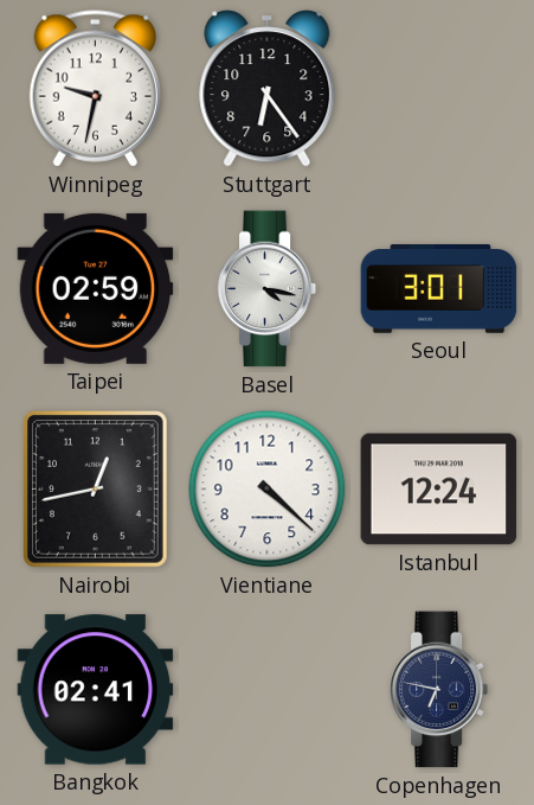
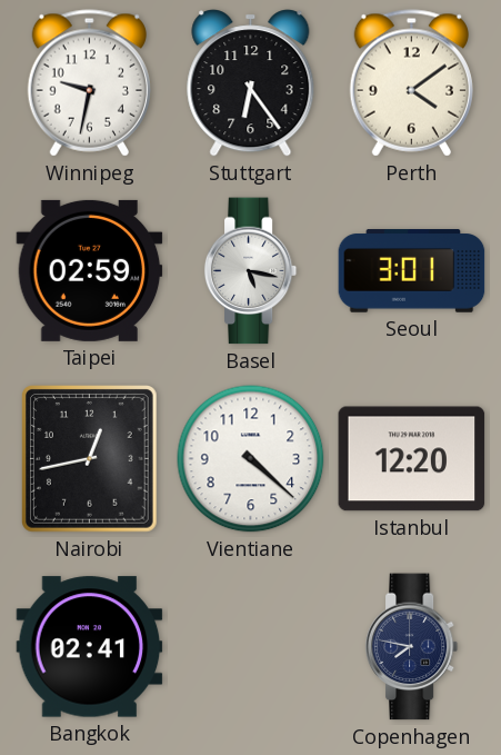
Perth: none -> 4:09
Basel: 4:17 -> 5:17
Istanbul: 12:24 -> 12:20
Copenhagen: 6:47 -> 7:47
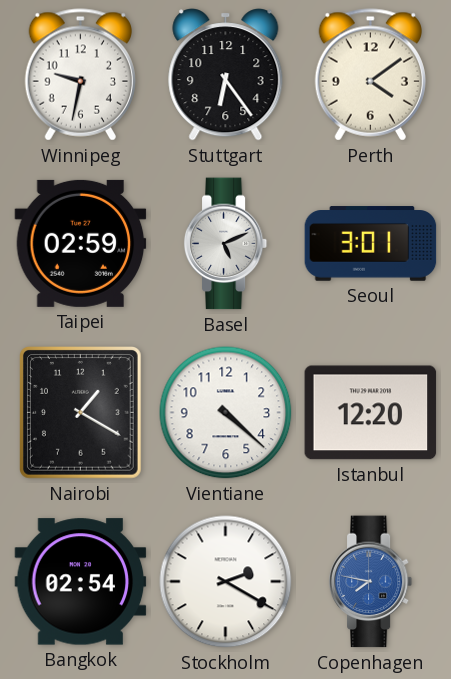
Basel: 5:17 -> 5:11
Nairobi: 12:43 -> 1:20
Bangkok: 02:41 -> 02:54
Stockholm: none -> 2:20
Copenhagen dial: navy -> blue
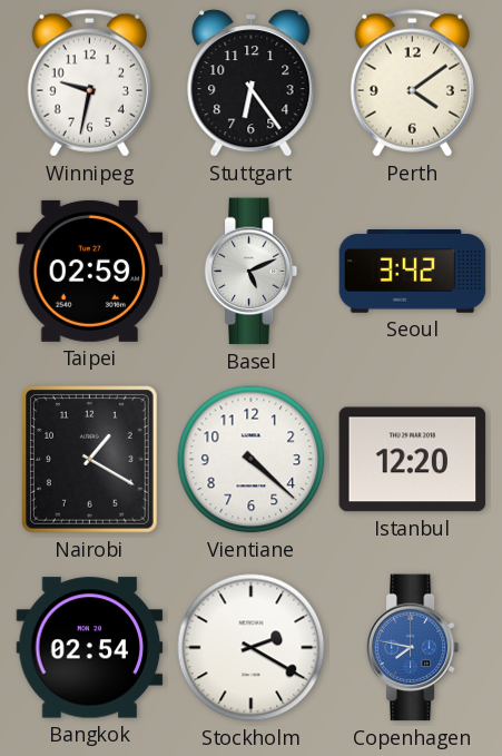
Seoul: 3:01 -> 3:42
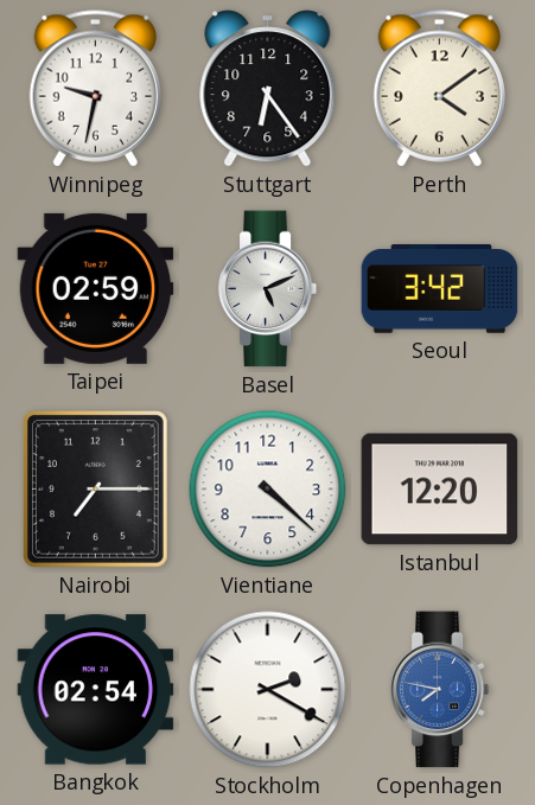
Nairobi: 1:20 -> 7:15
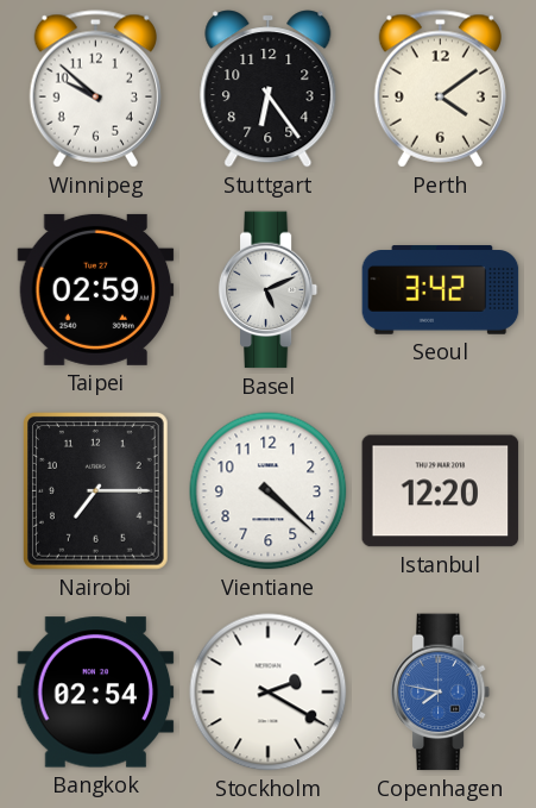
Winnipeg: 9:32 -> 9:52
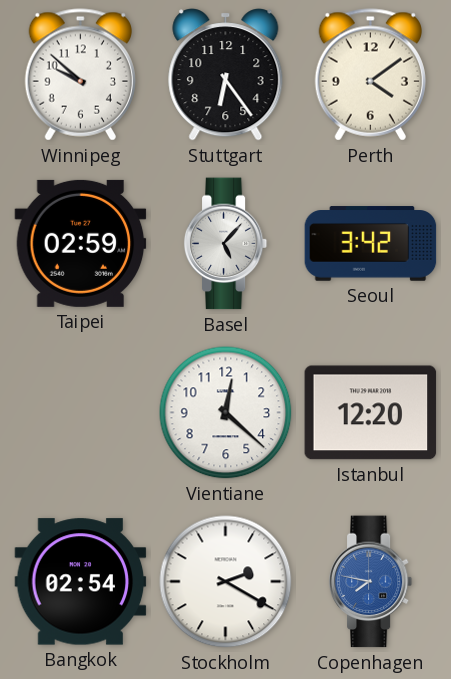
Basel: 5:11 -> 5:07
Nairobi: 7:15 -> none
Vientiane: 4:22 -> 12:22
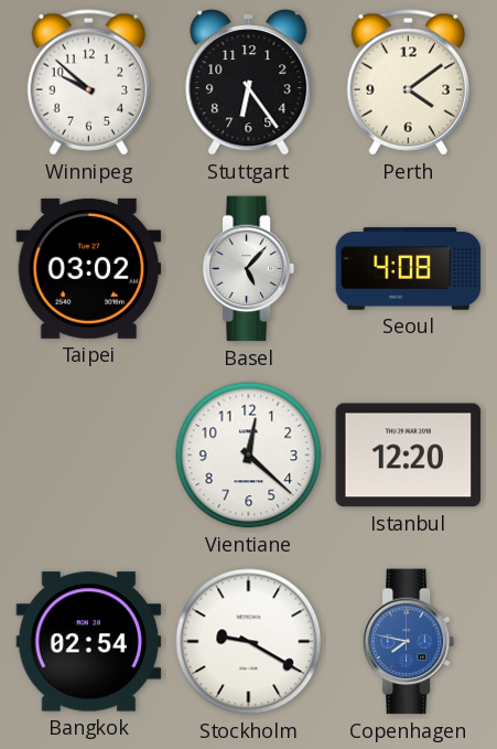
Taipei: 02:59 -> 03:02
Seoul: 3:42 -> 4:08
Stockholm: 2:20 -> 9:20
